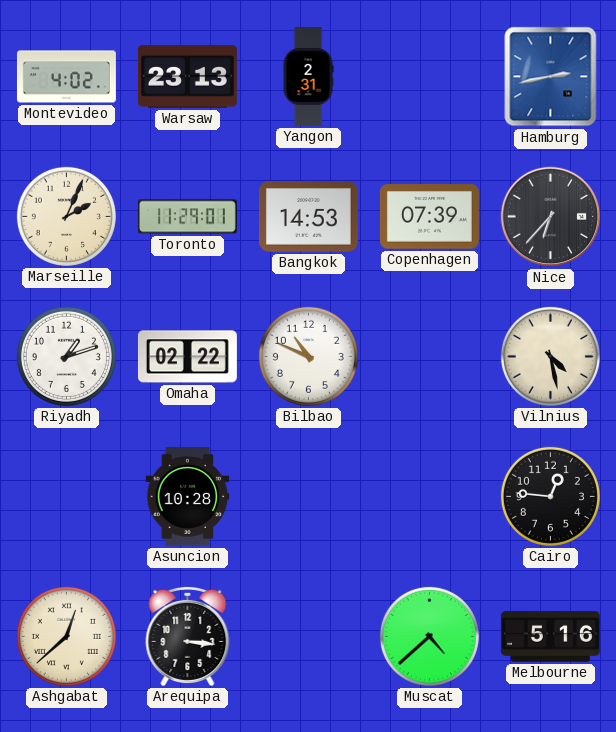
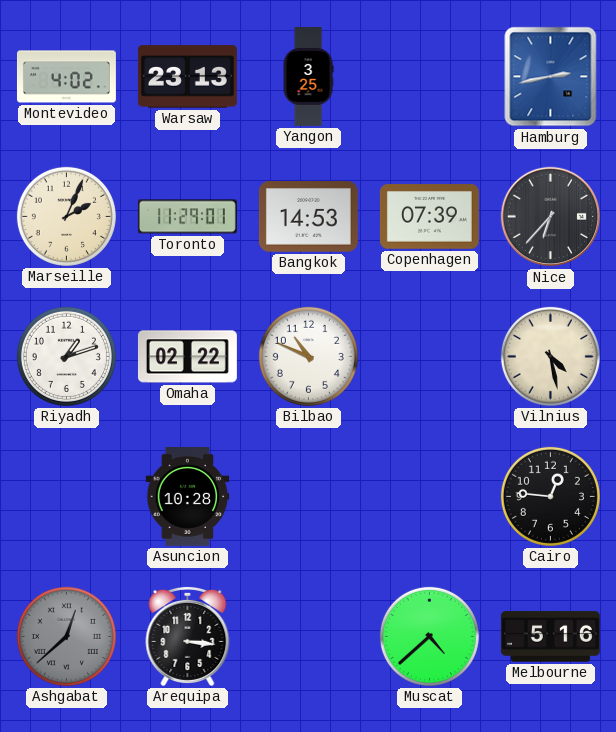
Yangon: 2:31 -> 3:25
Ashgabat dial: cream -> grey
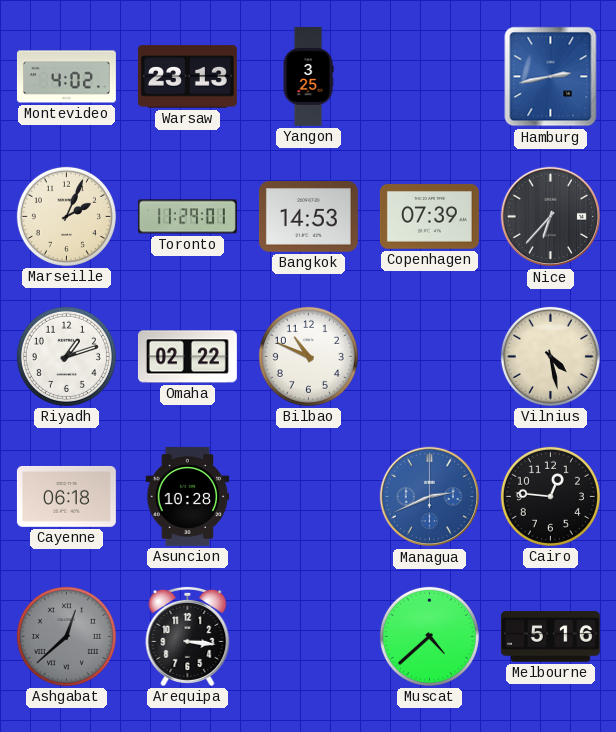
Cayenne: none -> 06:18
Managua: none -> 2:41
